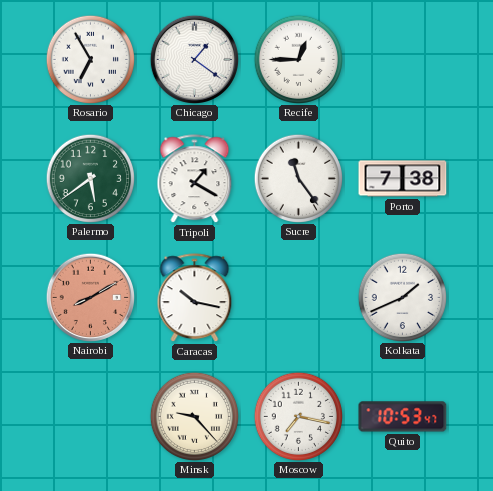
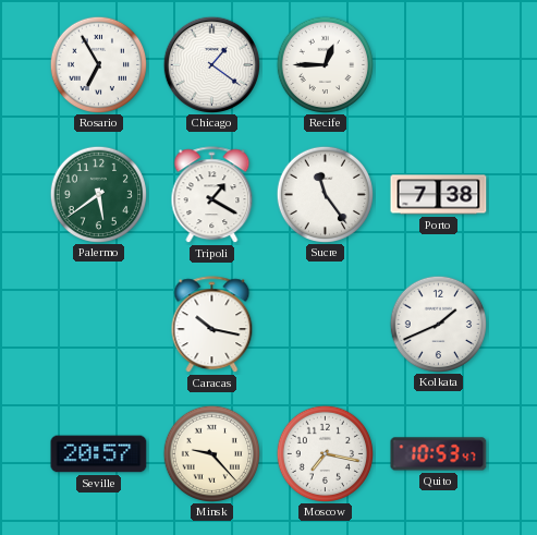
Nairobi: 8:10 -> none
Seville: none -> 20:57
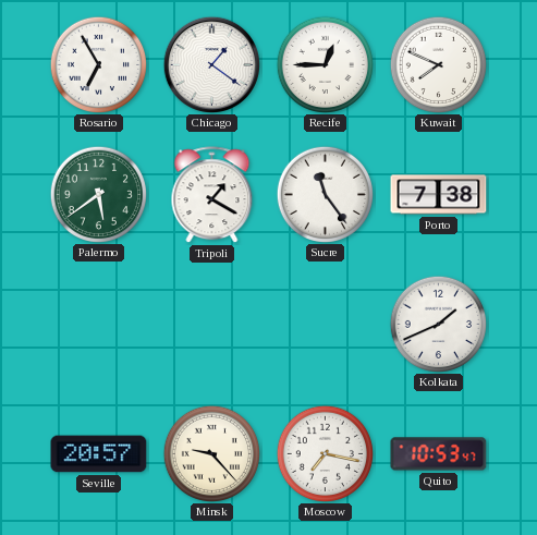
Kuwait: none -> 7:49
Caracas: 10:17 -> none
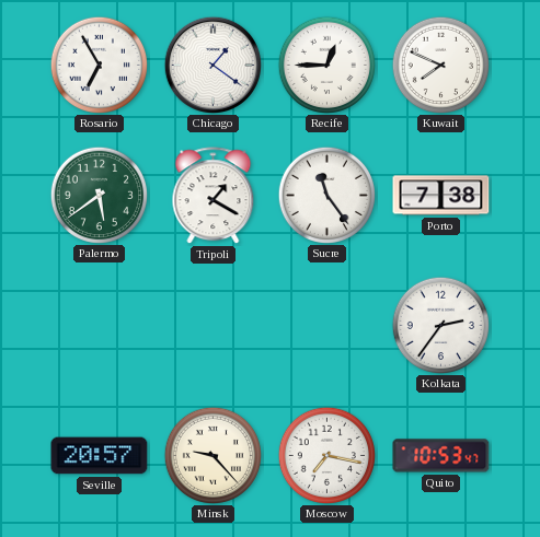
Kolkata: 1:41 -> 2:36
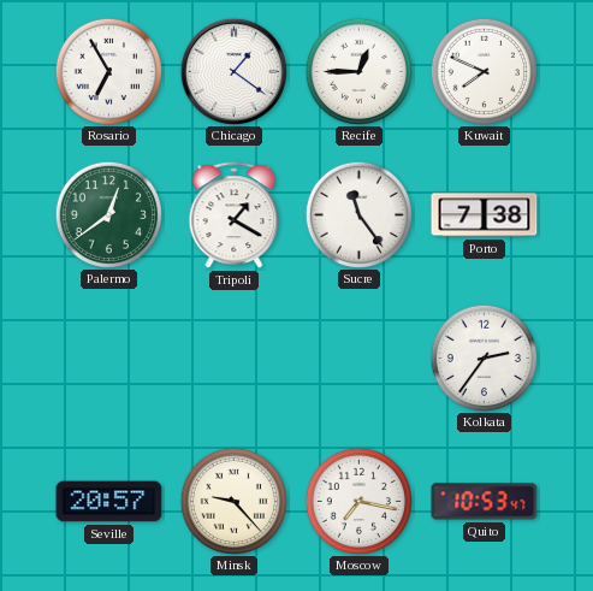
Palermo: 5:39 -> 12:39
